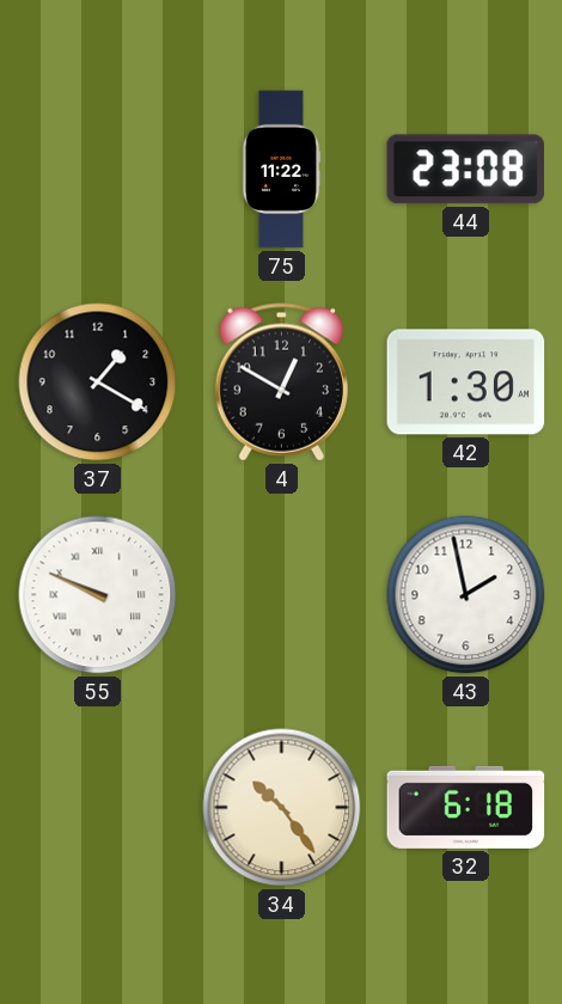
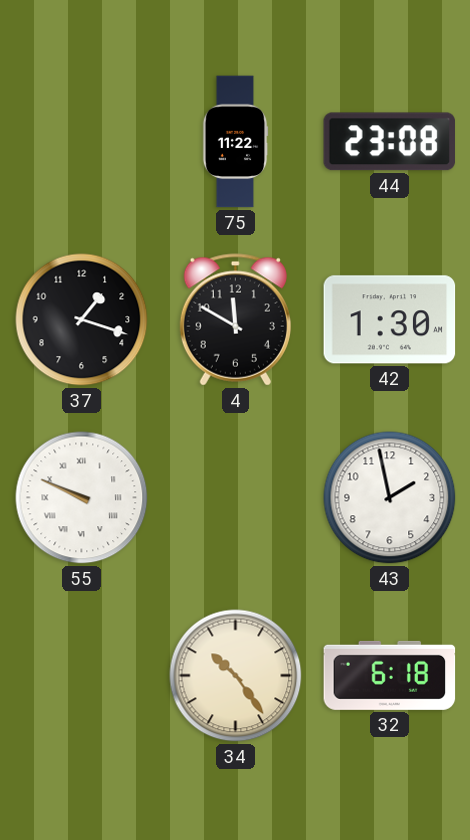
37: 1:20 -> 1:18
4: 12:50 -> 11:50
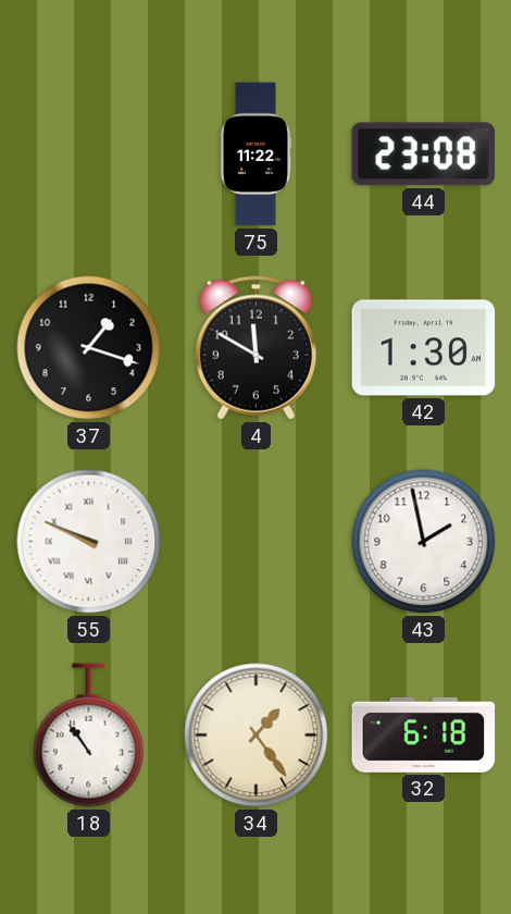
18: none -> 10:54
34: 10:24 -> 1:24
